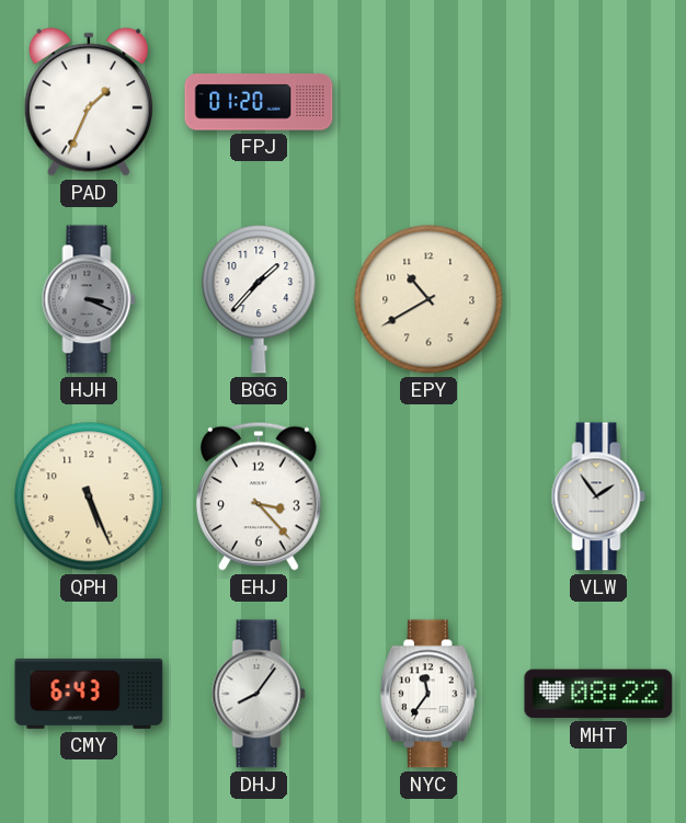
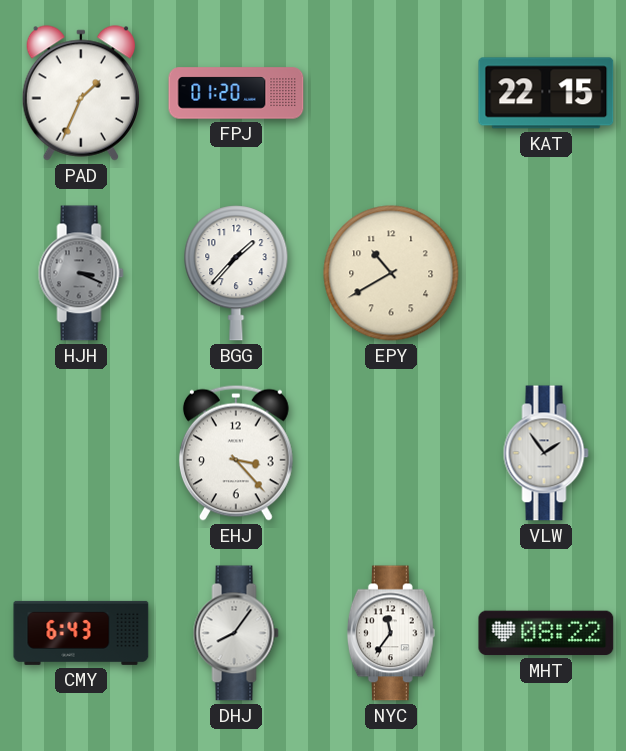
KAT: none -> 22:15
QPH: 5:26 -> none
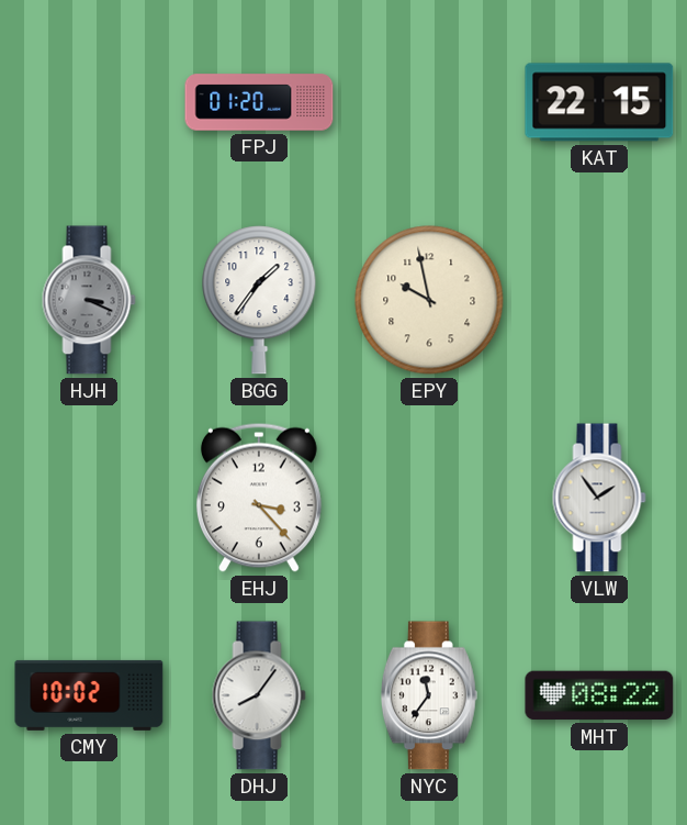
PAD: 1:34 -> none
BGG: 1:37 -> 1:36
EPY: 10:40 -> 9:58
CMY: 6:43 -> 10:02
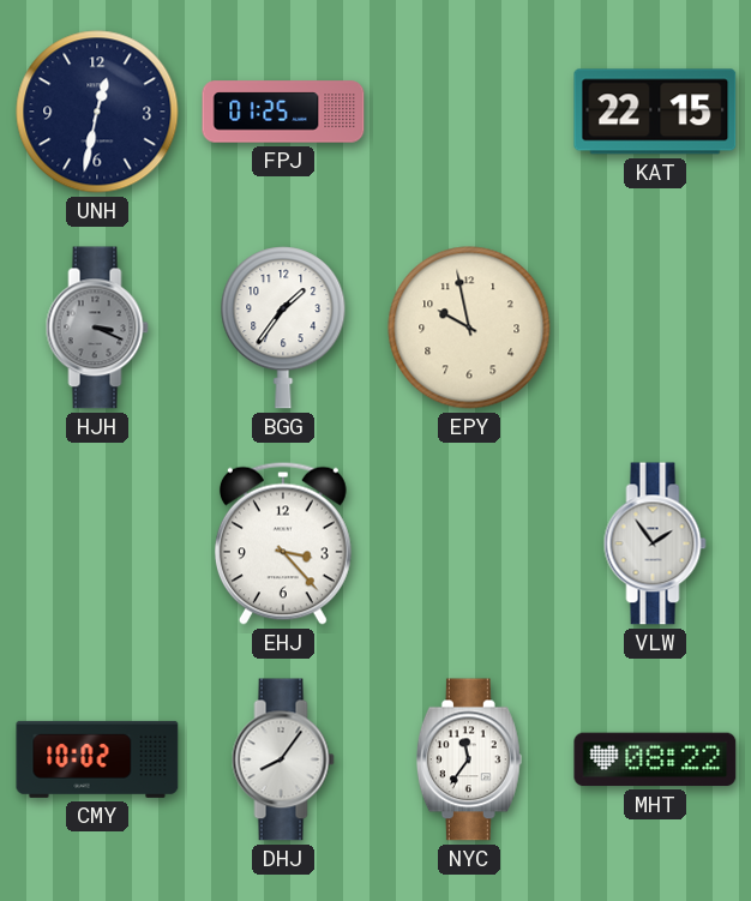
UNH: none -> 12:32
FPJ: 01:20 -> 01:25
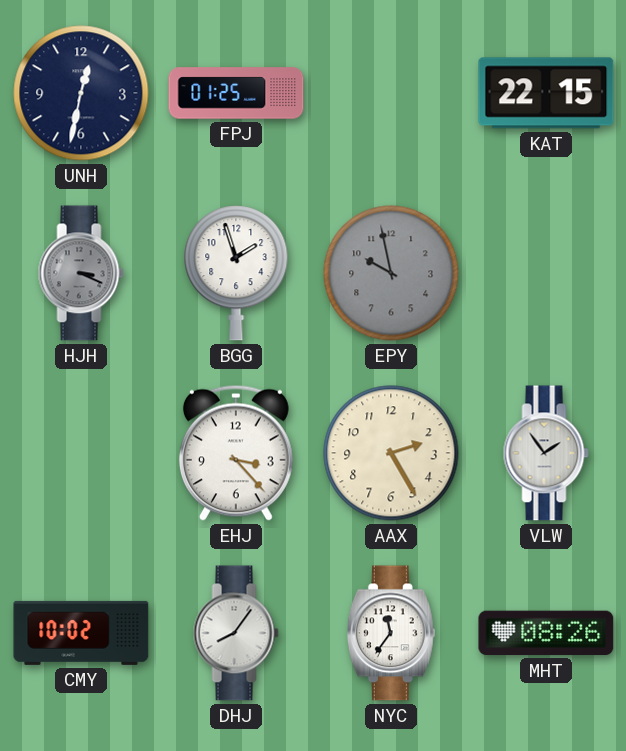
BGG: 1:36 -> 1:57
EPY dial: cream -> grey
AAX: none -> 2:25
MHT: 08:22 -> 08:26
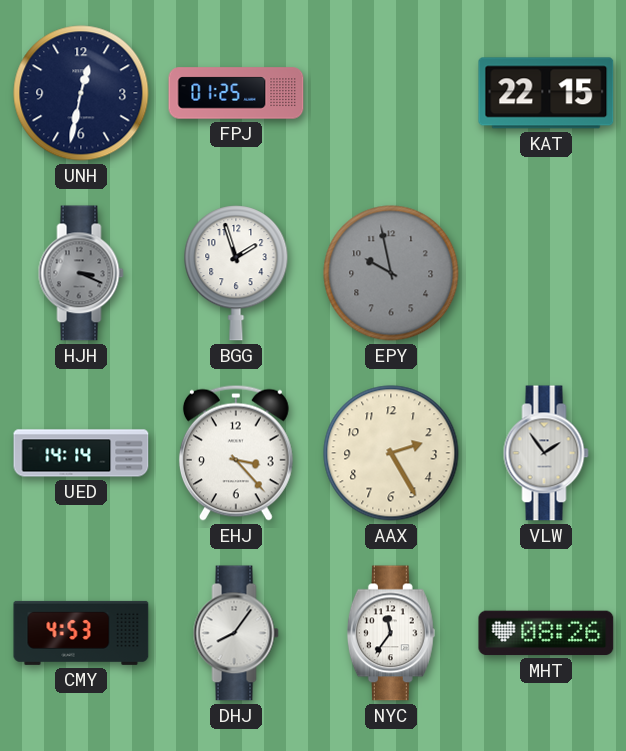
UED: none -> 14:14
CMY: 10:02 -> 4:53
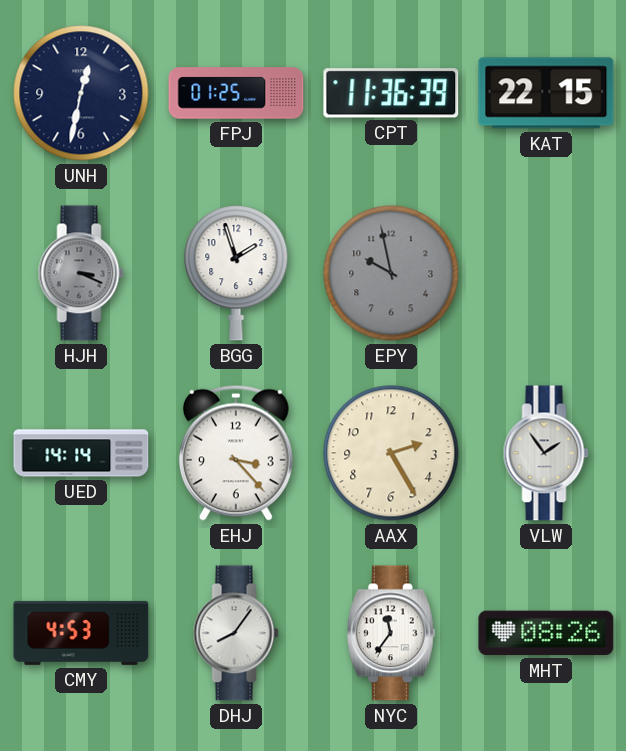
CPT: none -> 11:36
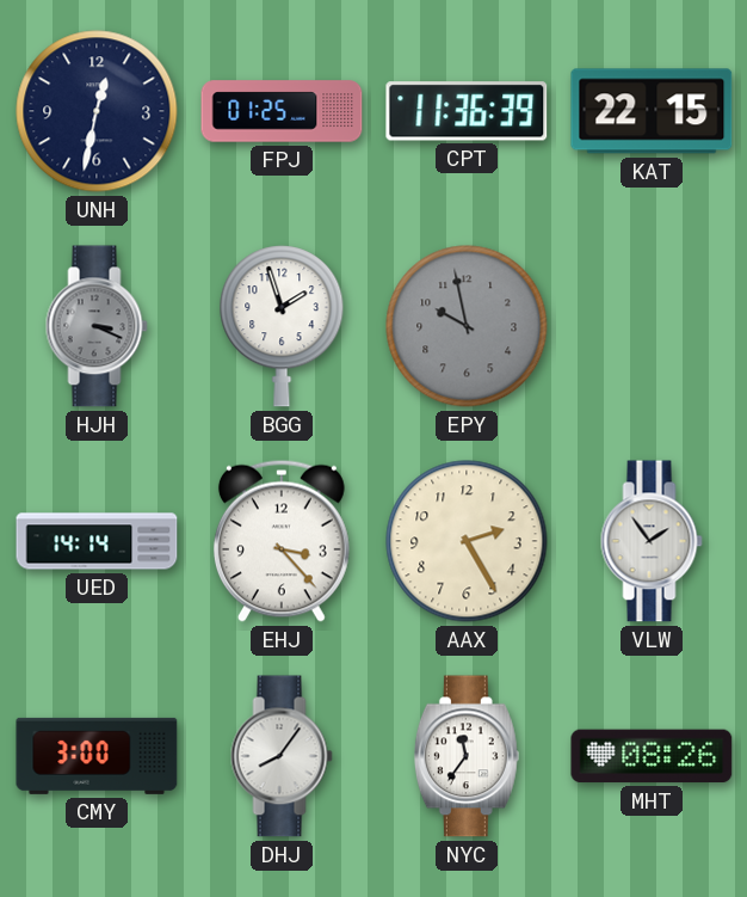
CMY: 4:53 -> 3:00
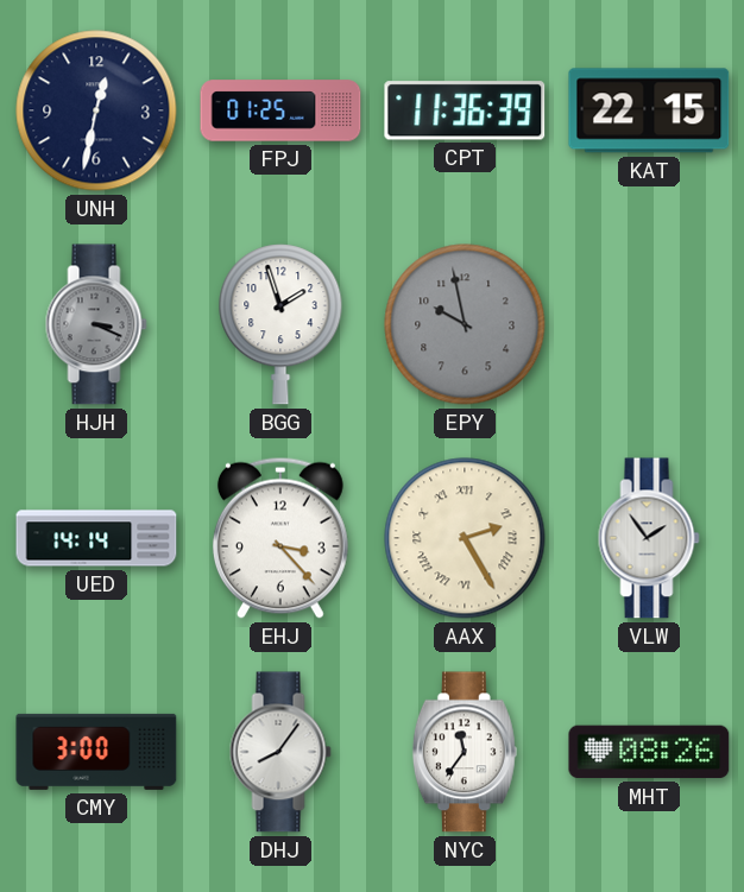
AAX numerals: Arabic -> Roman
